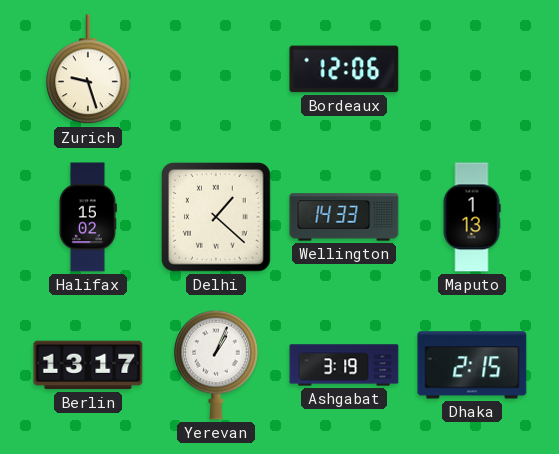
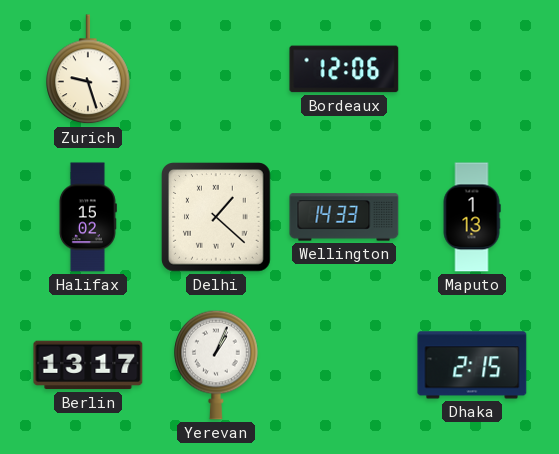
Ashgabat: 3:19 -> none
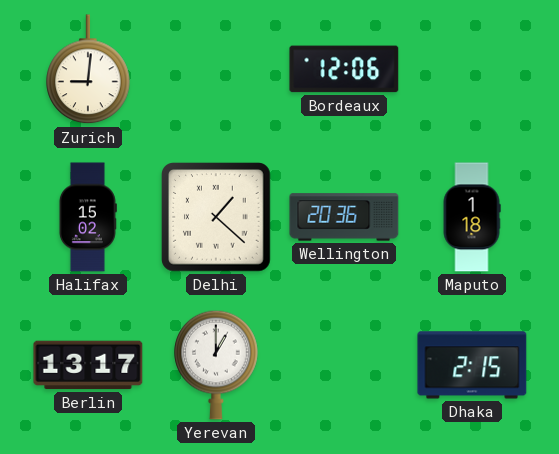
Zurich: 9:27 -> 9:01
Wellington: 14:33 -> 20:36
Maputo: 1:13 -> 1:18
Yerevan: 1:04 -> 1:00
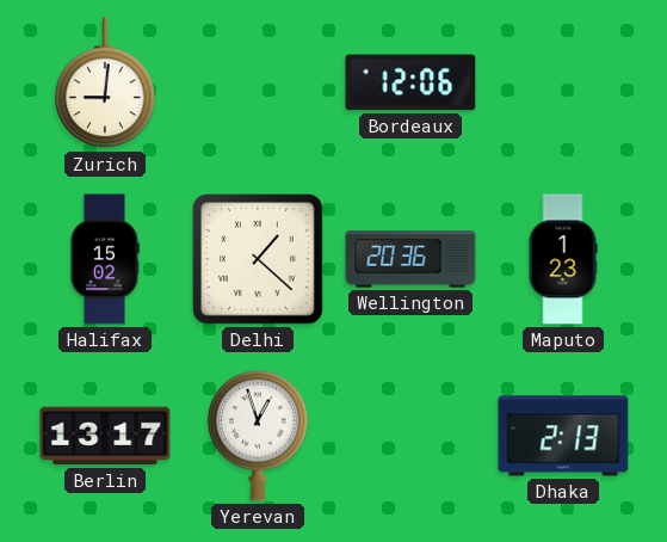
Maputo: 1:18 -> 1:23
Yerevan: 1:00 -> 12:57
Dhaka: 2:15 -> 2:13
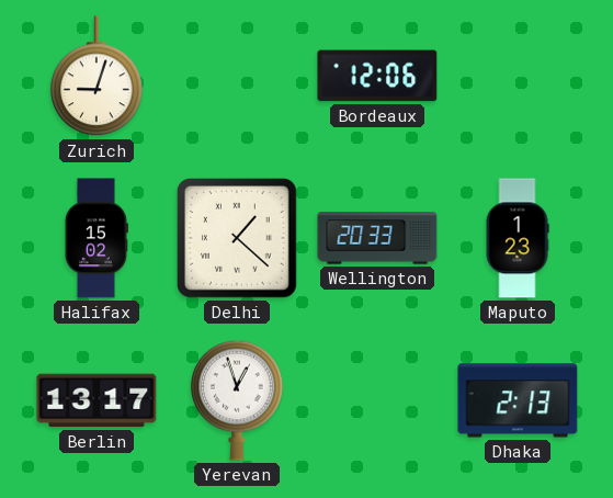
Zurich: 9:01 -> 9:03
Wellington: 20:36 -> 20:33
